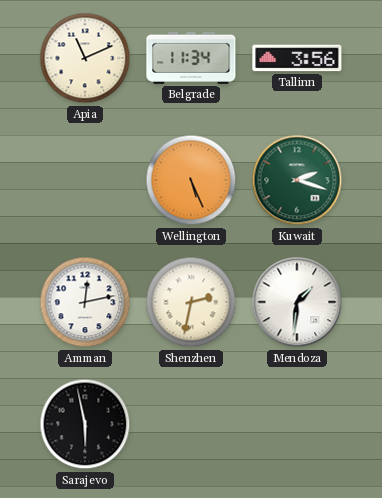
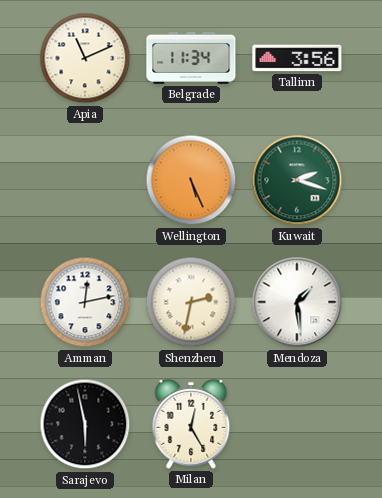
Mendoza: 1:31 -> 1:29
Milan: none -> 12:25
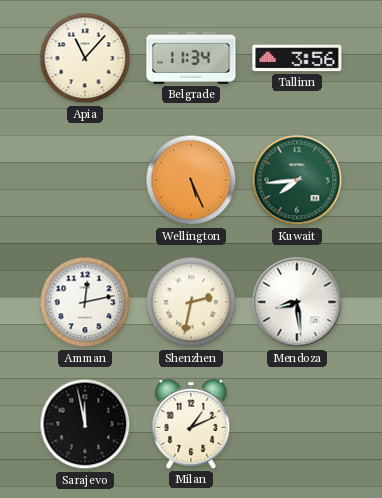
Apia: 11:11 -> 11:07
Kuwait: 2:18 -> 7:44
Mendoza: 1:29 -> 8:29
Sarajevo: 5:58 -> 11:58
Milan: 12:25 -> 1:11
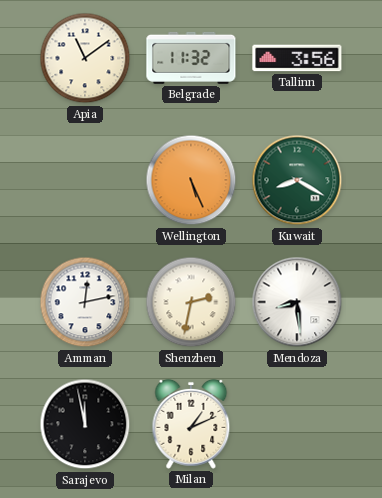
Apia: 11:07 -> 11:09
Belgrade: 11:34 -> 11:32
Kuwait: 7:44 -> 8:20
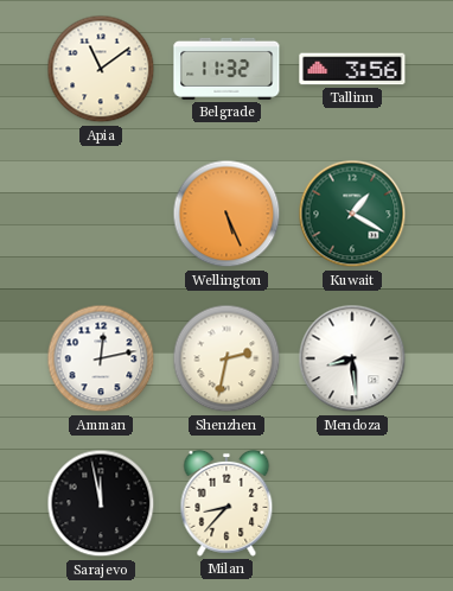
Kuwait: 8:20 -> 1:20
Milan: 1:11 -> 8:37
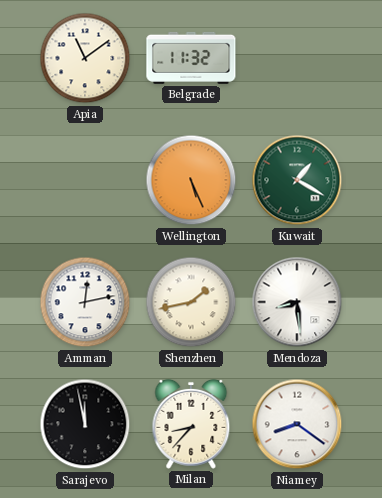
Tallinn: 3:56 -> none
Shenzhen: 2:32 -> 1:43
Niamey: none -> 8:21
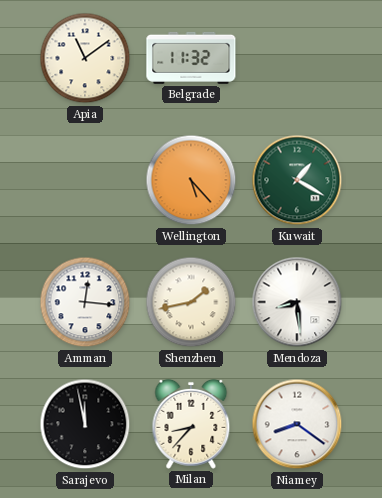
Wellington: 5:26 -> 5:23
Amman: 12:13 -> 12:16
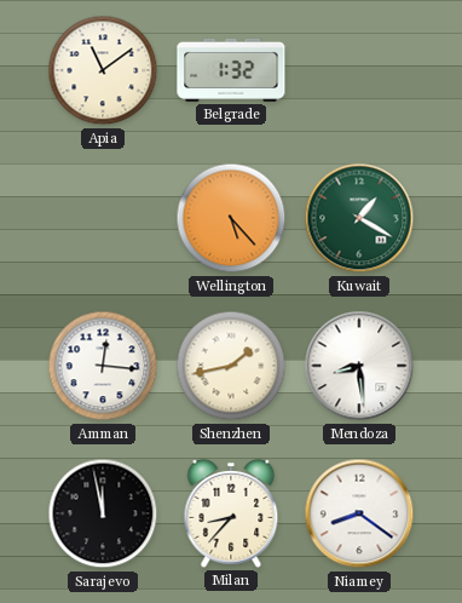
Belgrade: 11:32 -> 1:32
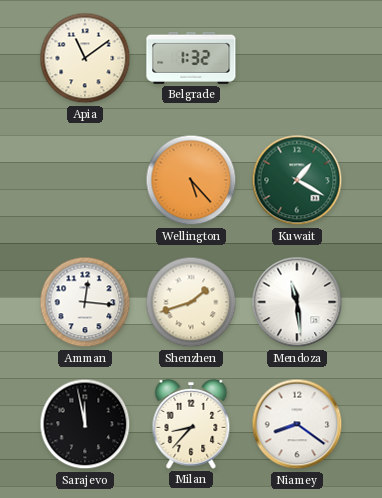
Shenzhen: 1:43 -> 1:42
Mendoza: 8:29 -> 11:29
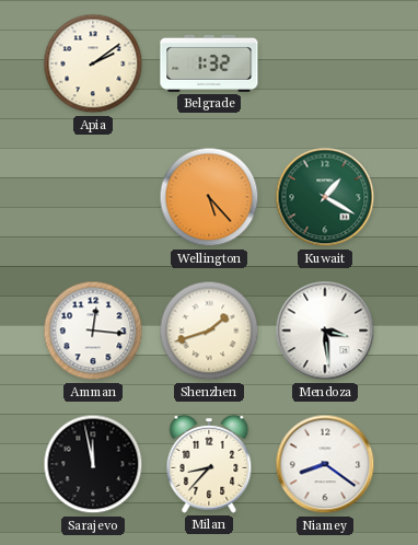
Apia: 11:09 -> 2:09
Mendoza: 11:29 -> 3:29
